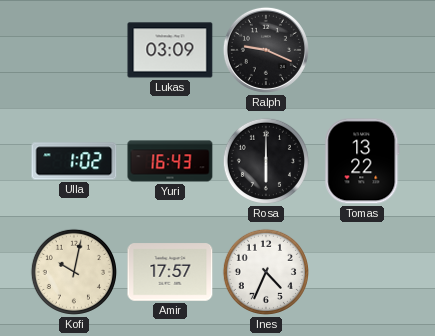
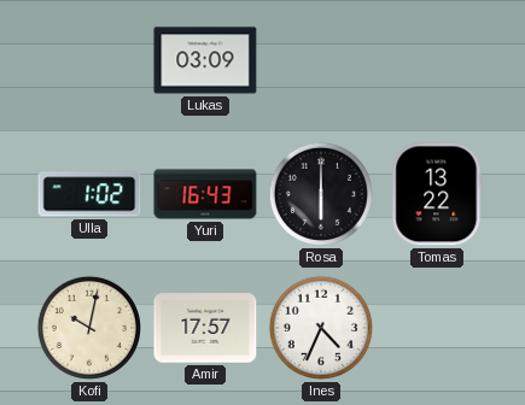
Ralph: 9:19 -> none
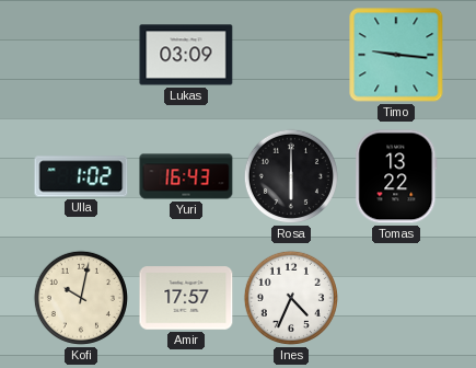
Timo: none -> 9:16
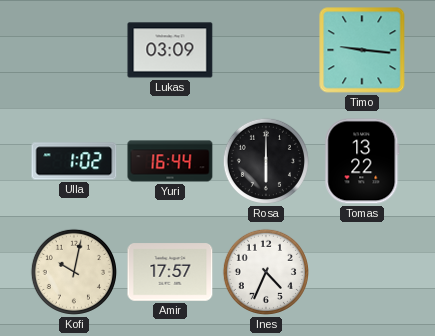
Yuri: 16:43 -> 16:44
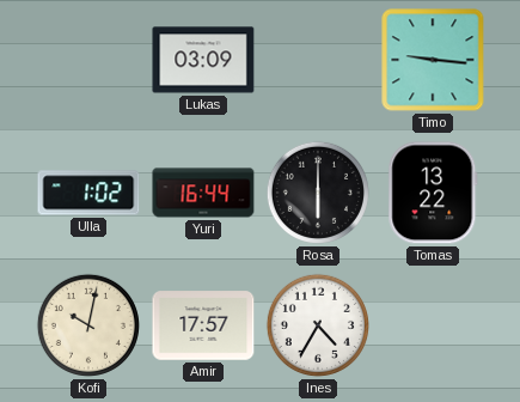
Ines: 4:34 -> 4:35
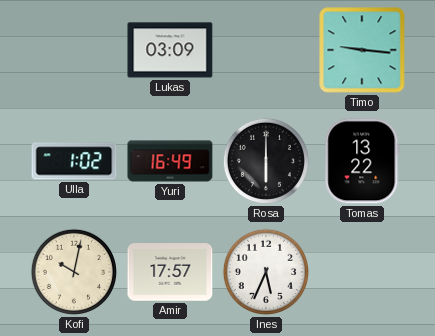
Yuri: 16:44 -> 16:49
Ines: 4:35 -> 5:34
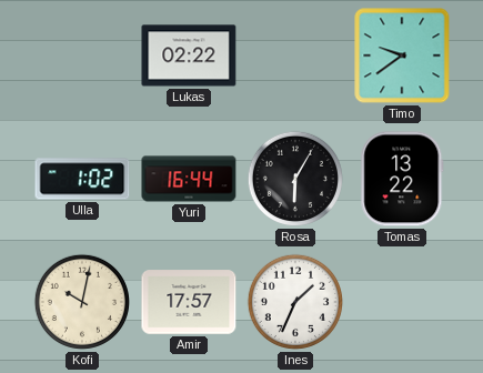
Lukas: 03:09 -> 02:22
Timo: 9:16 -> 9:39
Yuri: 16:49 -> 16:44
Rosa: 6:00 -> 6:05
Ines: 5:34 -> 1:34
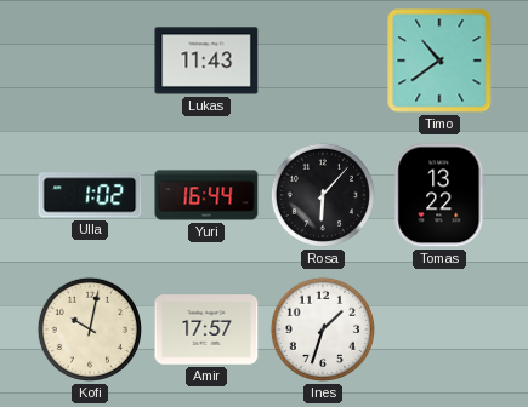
Lukas: 02:22 -> 11:43
Timo: 9:39 -> 10:39
Rosa: 6:05 -> 6:07
Ines: 1:34 -> 1:33
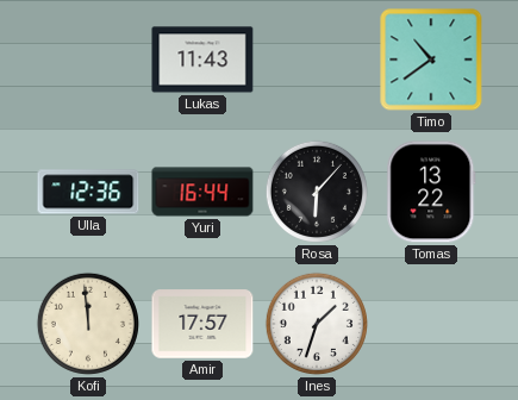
Ulla: 1:02 -> 12:36
Kofi: 10:02 -> 11:59
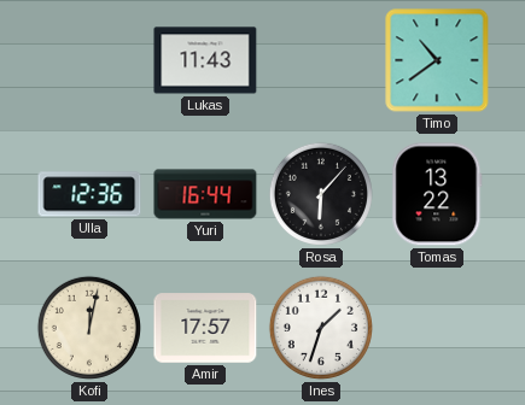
Kofi: 11:59 -> 12:02
